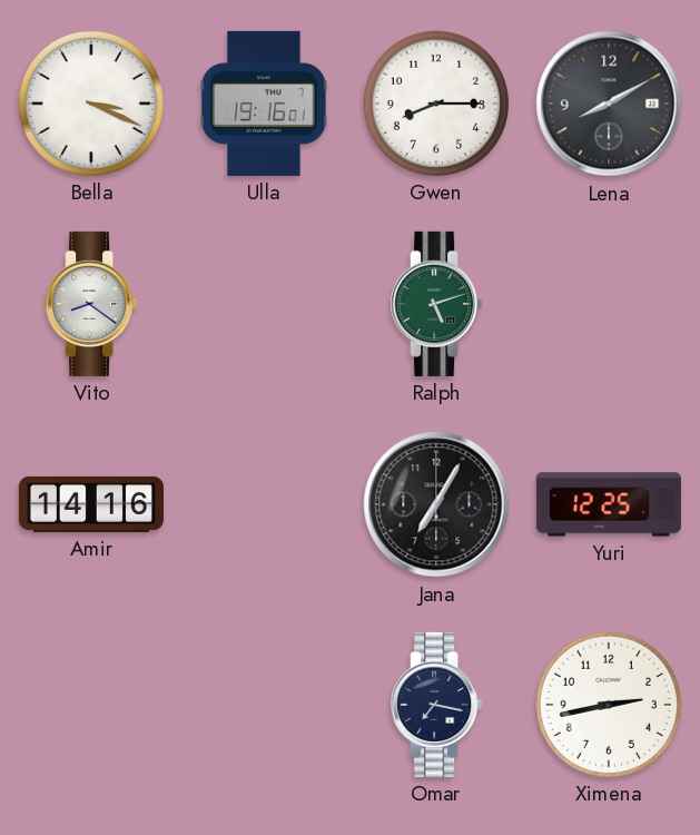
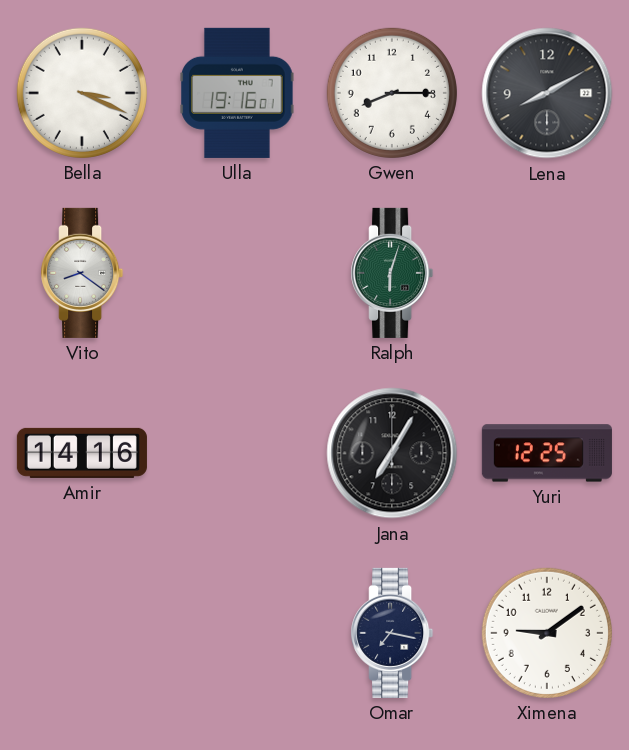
Ralph: 5:12 -> 6:03
Ximena: 2:43 -> 9:09
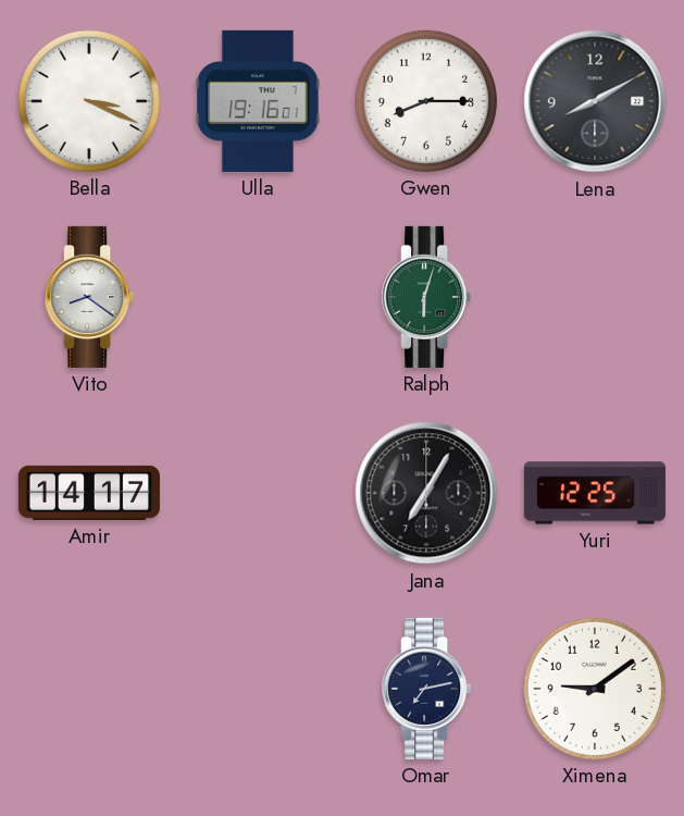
Amir: 14:16 -> 14:17
Omar: 7:17 -> 7:13
